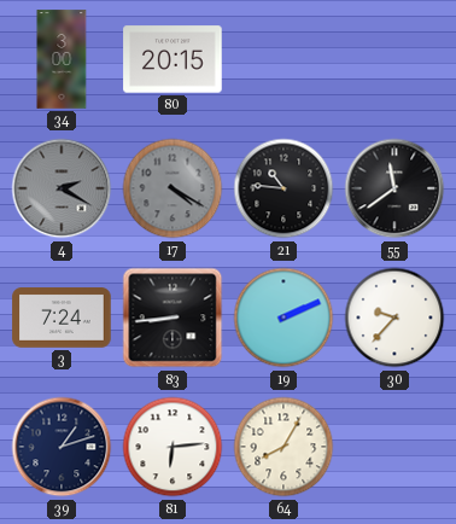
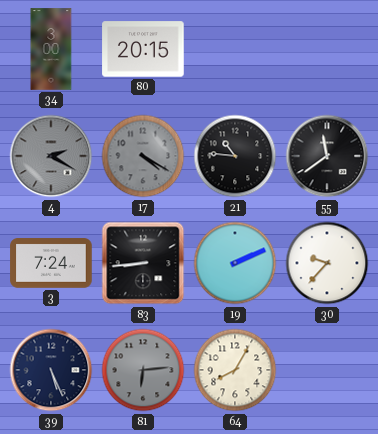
39: 1:12 -> 5:26
81 dial: white -> grey
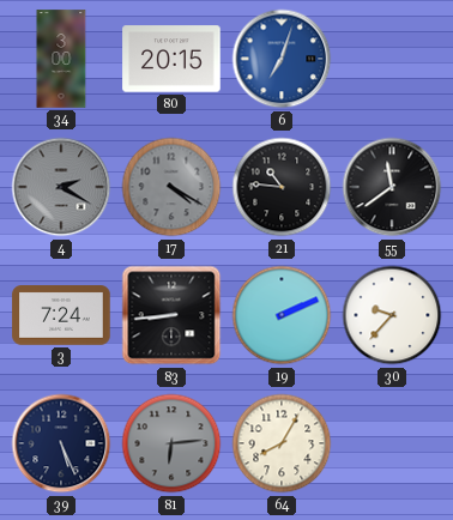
6: none -> 7:03
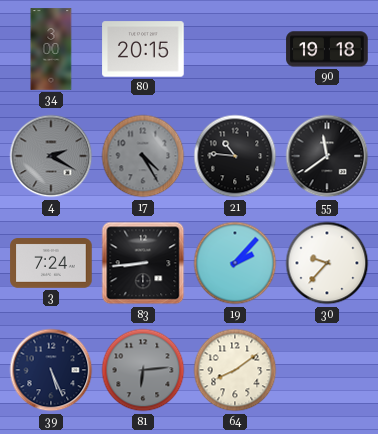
6: 7:03 -> none
90: none -> 19:18
17: 4:20 -> 4:25
19: 2:11 -> 2:07
64: 8:05 -> 8:09
